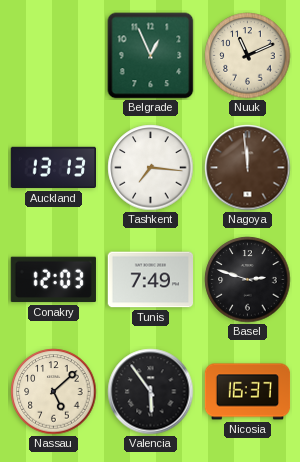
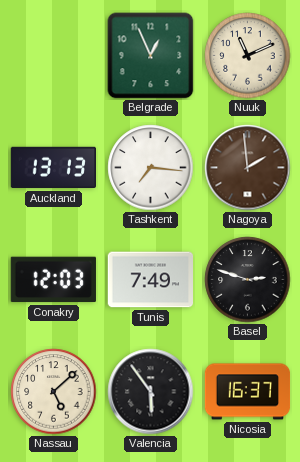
Nagoya: 11:59 -> 1:59
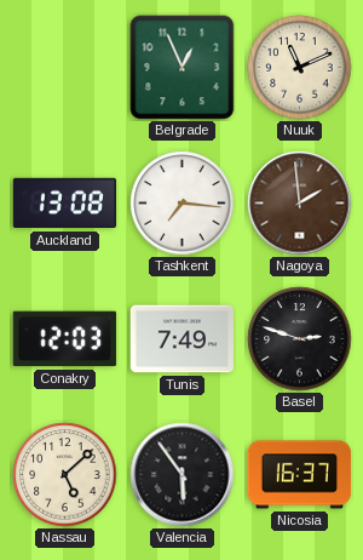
Auckland: 13:13 -> 13:08
